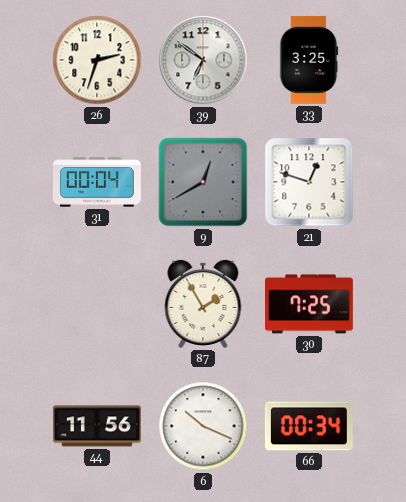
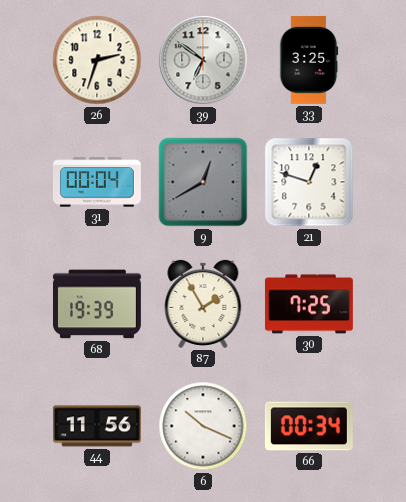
68: none -> 19:39
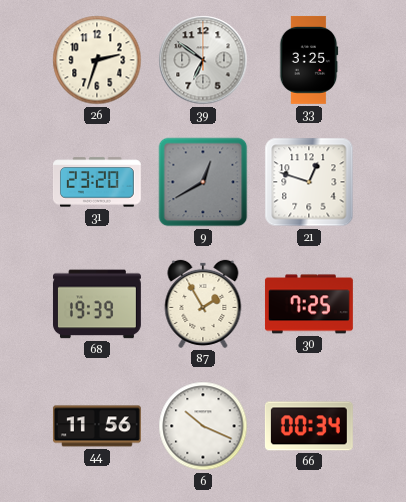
31: 00:04 -> 23:20
